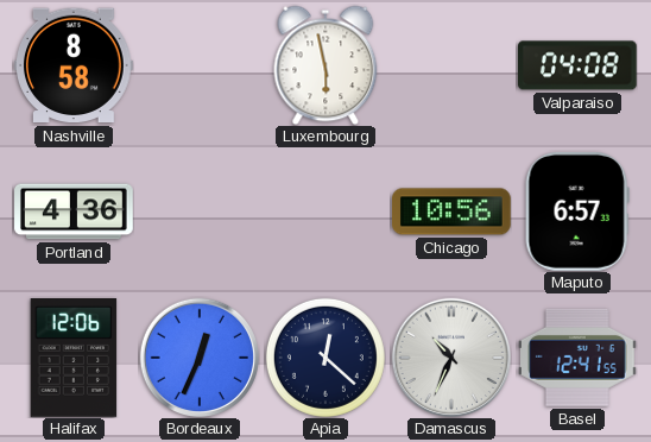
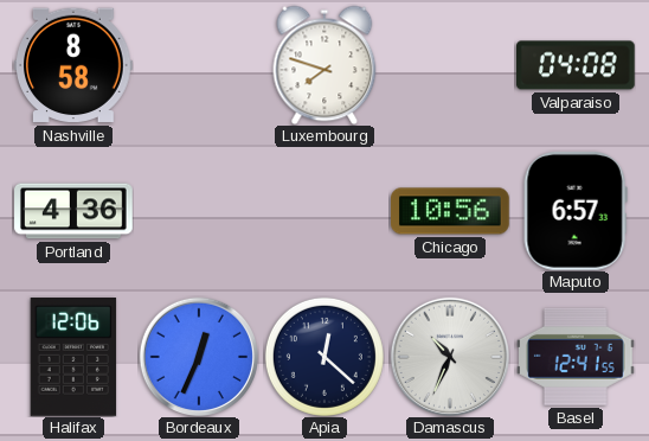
Luxembourg: 5:58 -> 7:48
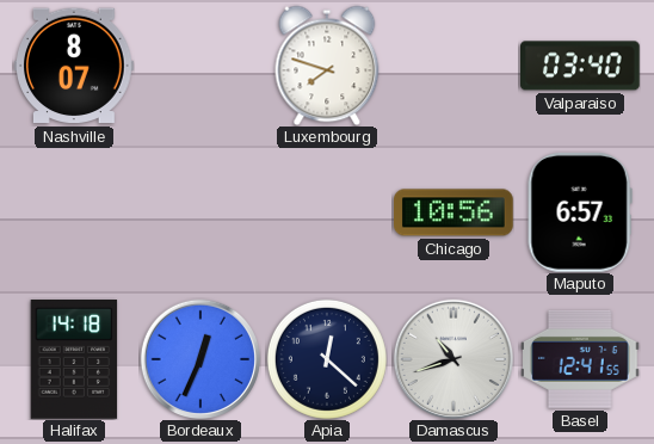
Nashville: 8:58 -> 8:07
Valparaiso: 04:08 -> 03:40
Portland: 4:36 -> none
Halifax: 12:06 -> 14:18
Damascus: 10:34 -> 10:42
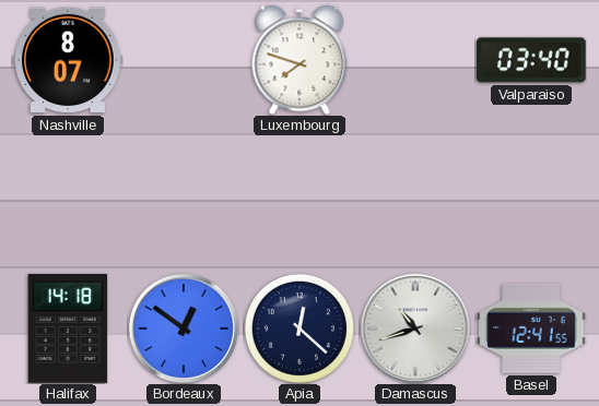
Chicago: 10:56 -> none
Maputo: 6:57 -> none
Bordeaux: 12:34 -> 12:51
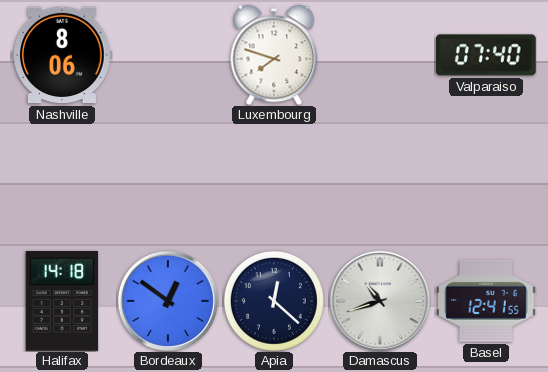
Nashville: 8:07 -> 8:06
Valparaiso: 03:40 -> 07:40
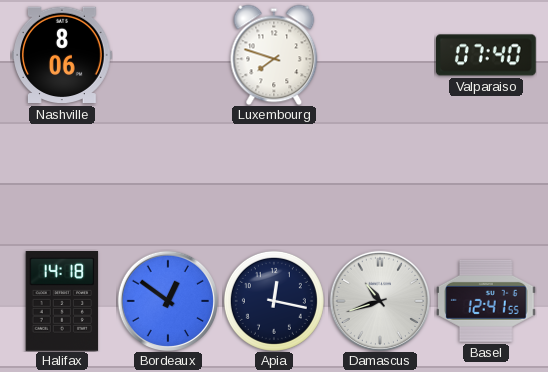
Apia: 12:22 -> 12:17
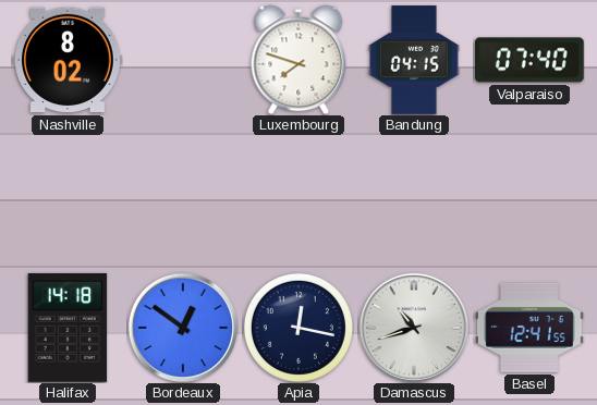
Nashville: 8:06 -> 8:02
Bandung: none -> 04:15
